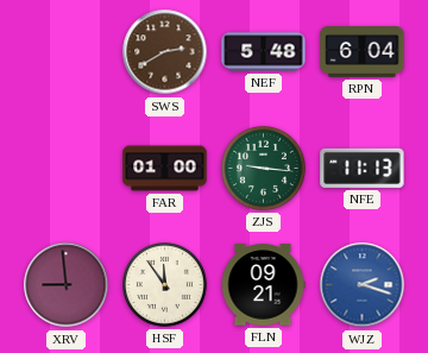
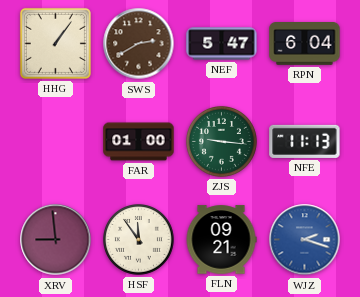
HHG: none -> 1:06
NEF: 5:48 -> 5:47
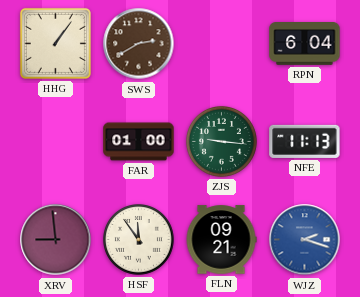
NEF: 5:47 -> none
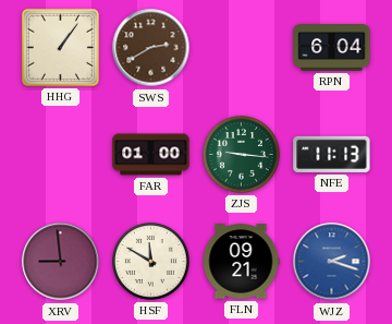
HSF: 11:54 -> 11:50
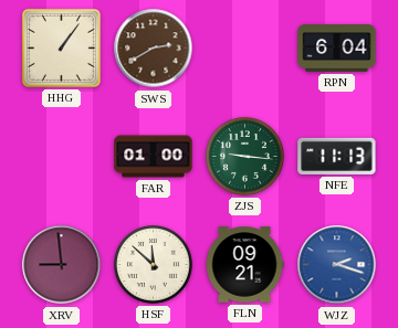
HSF: 11:50 -> 11:52
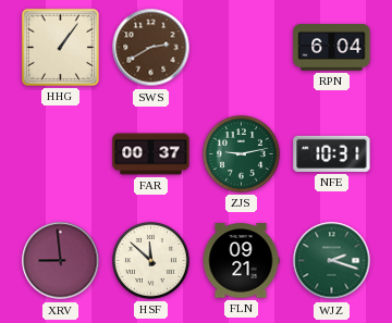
FAR: 01:00 -> 00:37
ZJS: 9:16 -> 9:13
NFE: 11:13 -> 10:31
WJZ dial: blue -> green
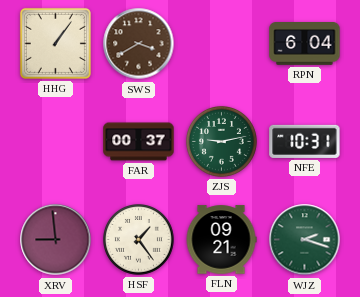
SWS: 2:40 -> 3:40
HSF: 11:52 -> 1:24
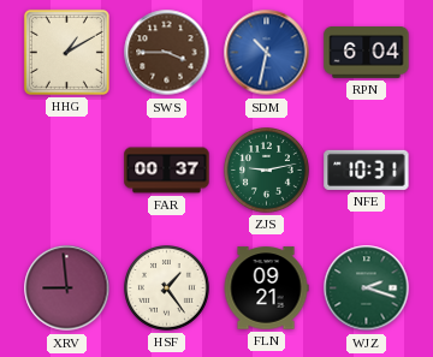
HHG: 1:06 -> 1:10
SWS: 3:40 -> 3:45
SDM: none -> 10:32
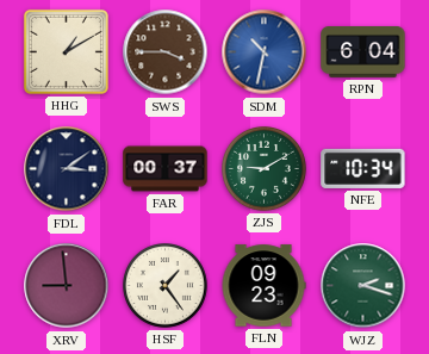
FDL: none -> 3:09
ZJS: 9:13 -> 9:10
NFE: 10:31 -> 10:34
FLN: 09:21 -> 09:23
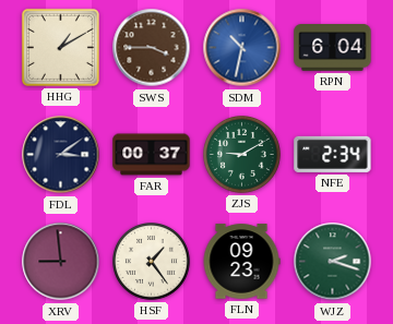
NFE: 10:34 -> 2:34
